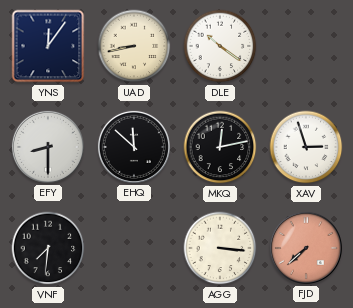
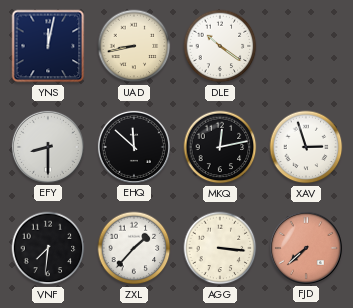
YNS: 12:06 -> 12:02
ZXL: none -> 1:37
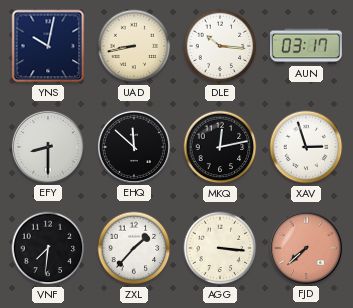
YNS: 12:02 -> 10:02
DLE: 10:21 -> 10:16
AUN: none -> 03:17
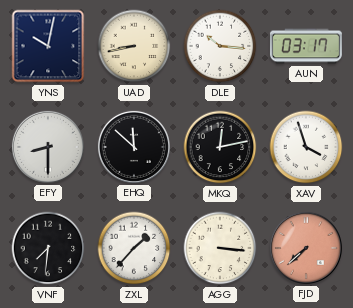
XAV: 2:57 -> 3:57
